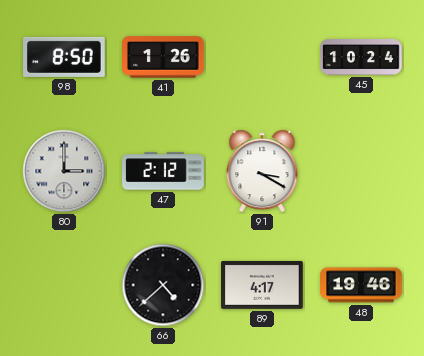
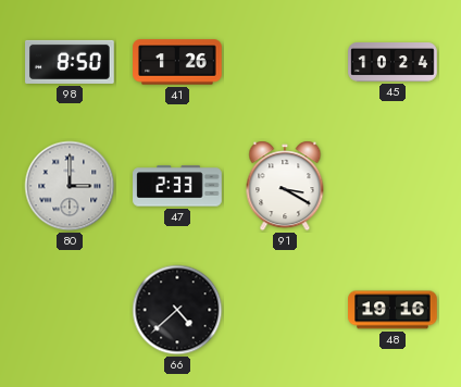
47: 2:12 -> 2:33
89: 4:17 -> none
48: 19:46 -> 19:16
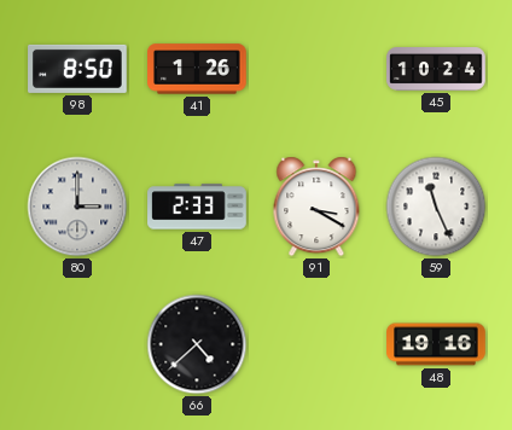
59: none -> 11:26
